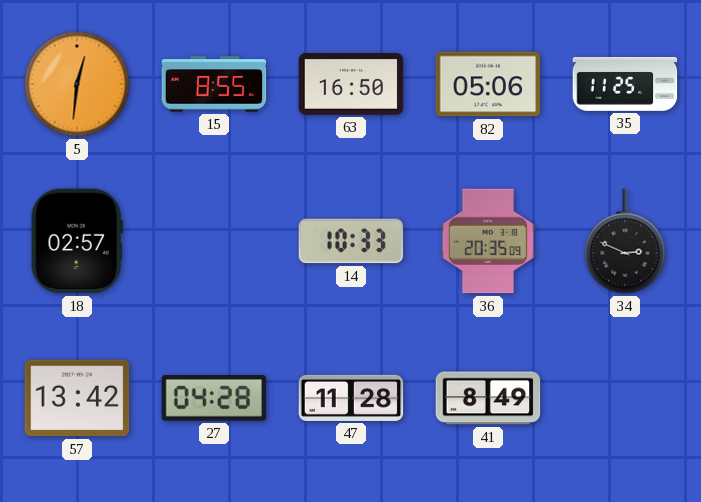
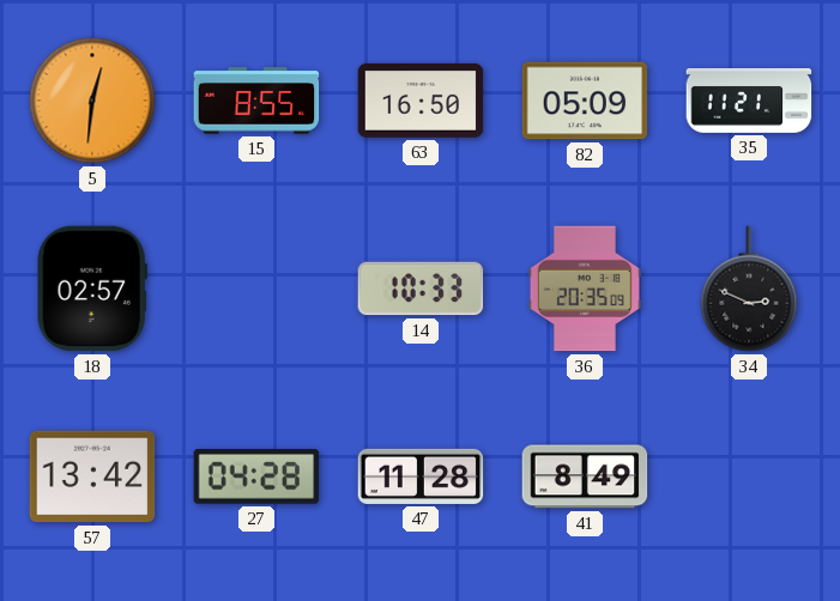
82: 05:06 -> 05:09
35: 11:25 -> 11:21
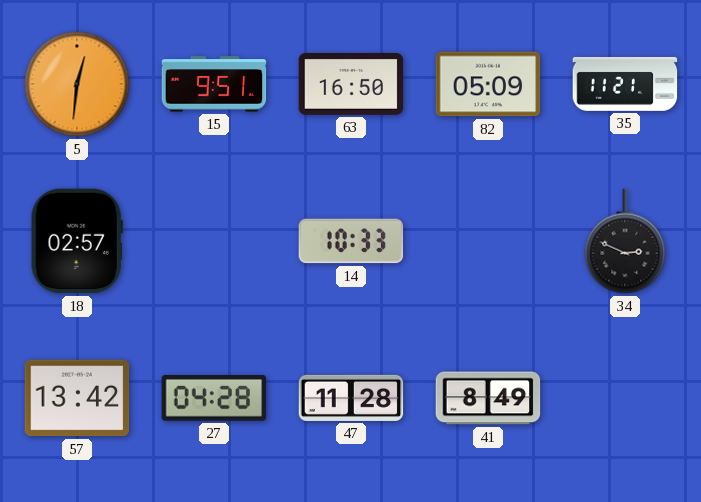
15: 8:55 -> 9:51
36: 20:35 -> none
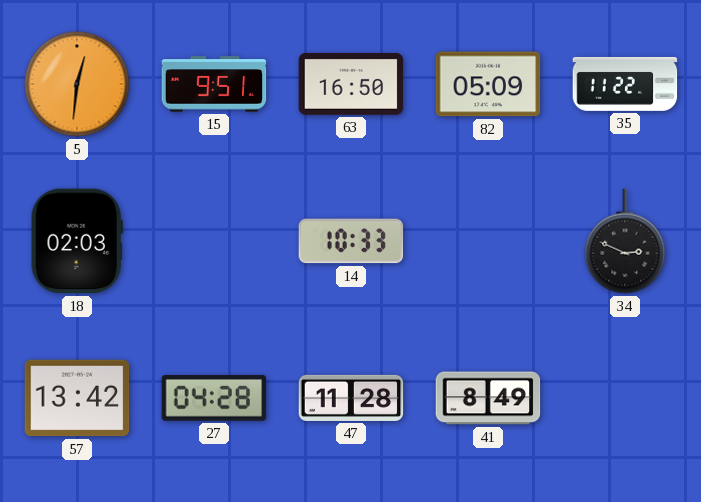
35: 11:21 -> 11:22
18: 02:57 -> 02:03
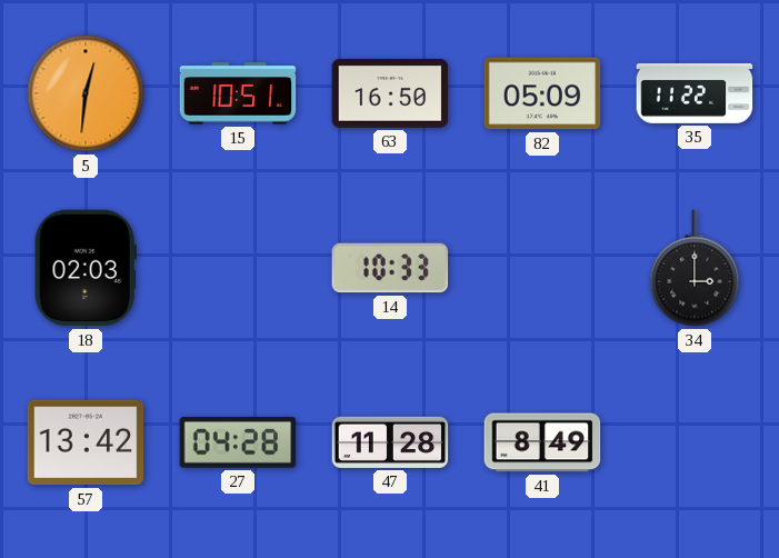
15: 9:51 -> 10:51
34: 2:49 -> 3:00
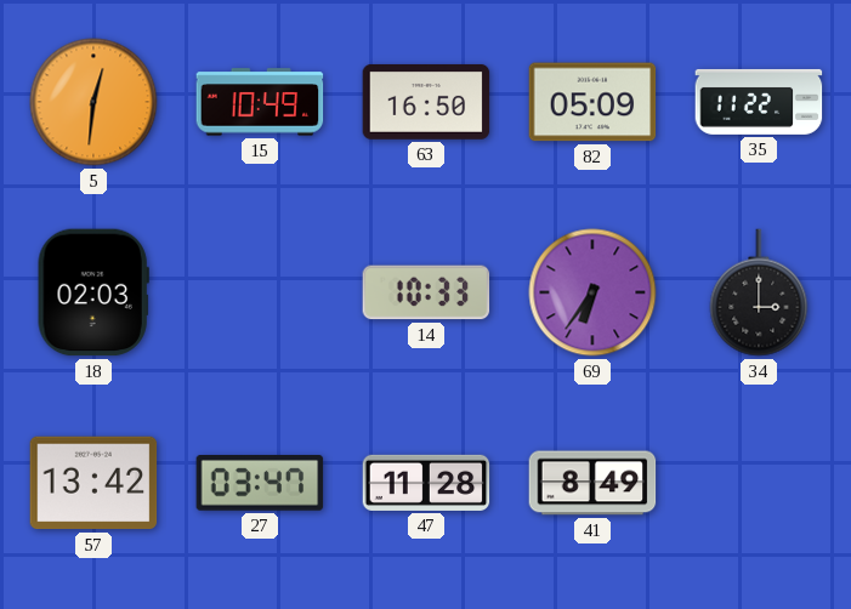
15: 10:51 -> 10:49
69: none -> 6:36
27: 04:28 -> 03:47
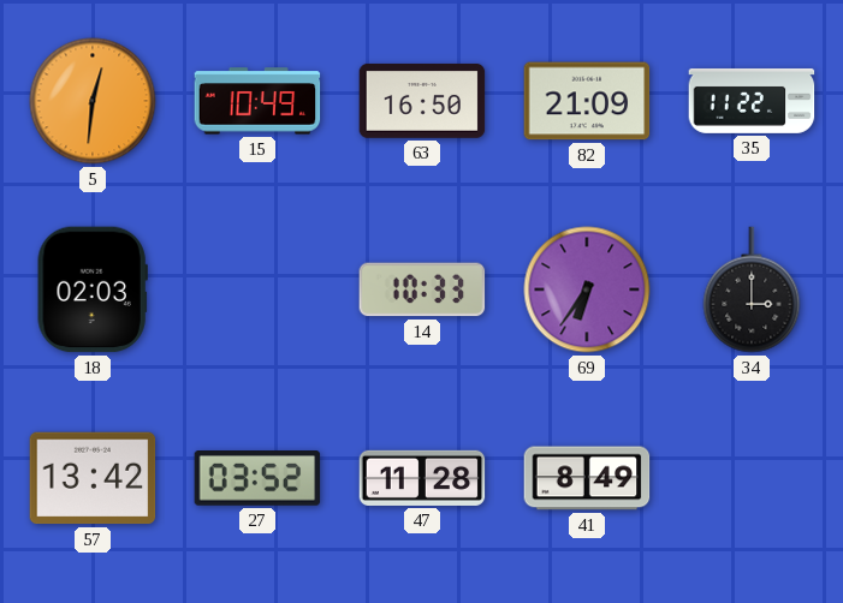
82: 05:09 -> 21:09
27: 03:47 -> 03:52
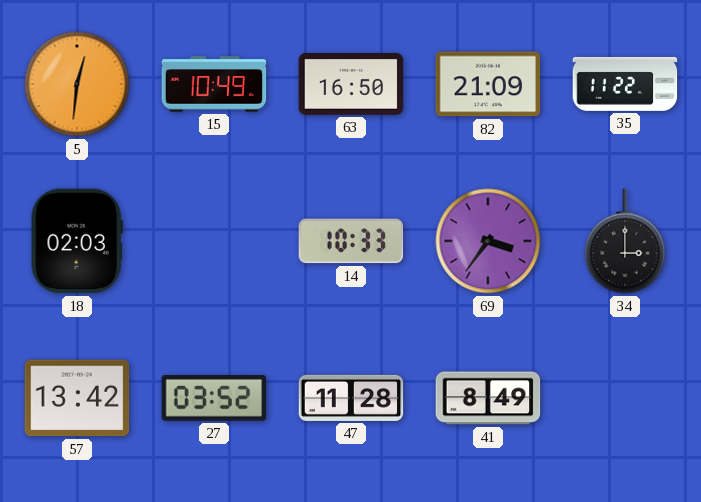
69: 6:36 -> 3:36
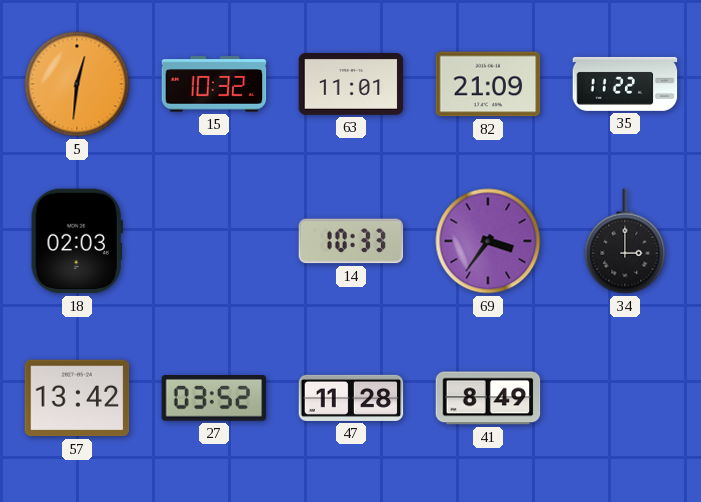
15: 10:49 -> 10:32
63: 16:50 -> 11:01
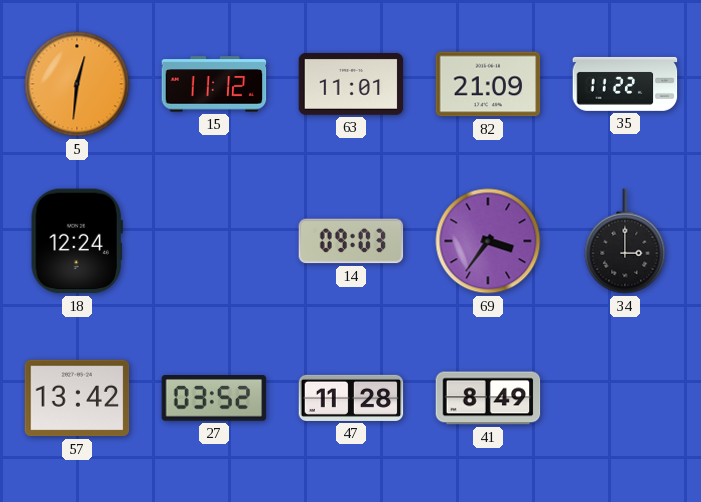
15: 10:32 -> 11:12
18: 02:03 -> 12:24
14: 10:33 -> 09:03
